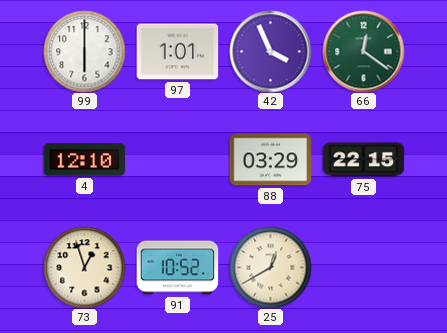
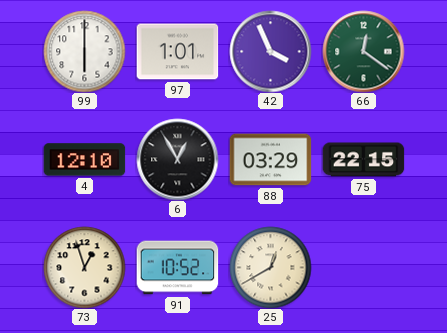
6: none -> 12:55
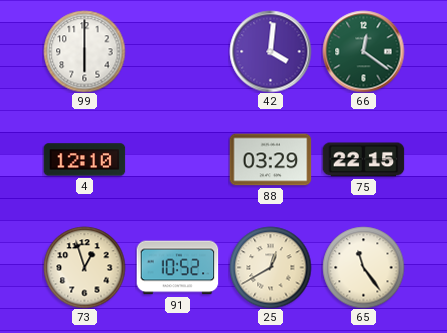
97: 1:01 -> none
42: 3:56 -> 4:01
6: 12:55 -> none
65: none -> 11:24
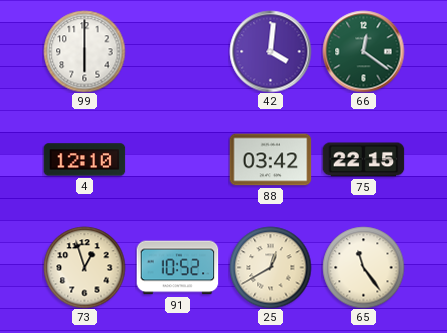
88: 03:29 -> 03:42
